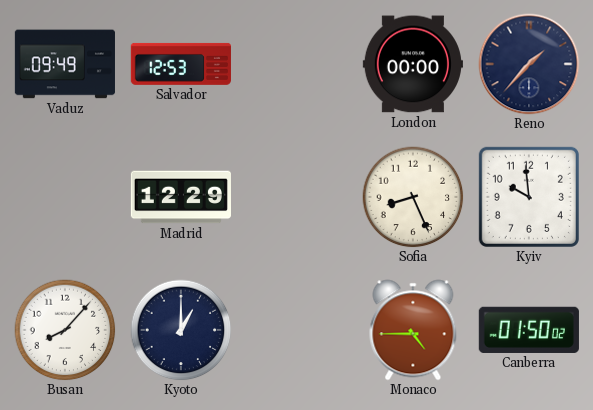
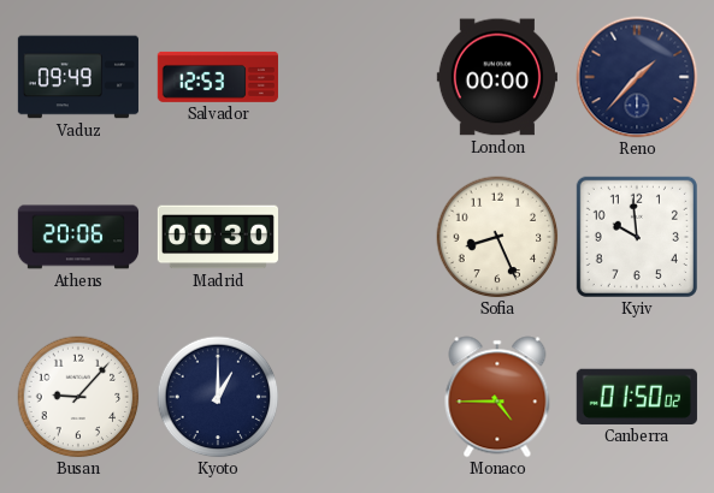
Athens: none -> 20:06
Madrid: 12:29 -> 00:30
Busan: 8:07 -> 9:07
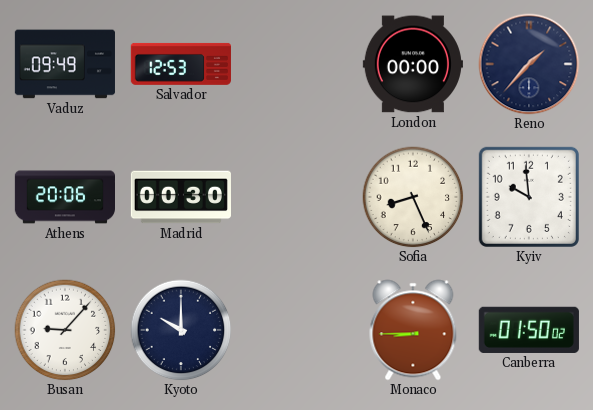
Kyoto: 1:00 -> 10:00
Monaco: 4:45 -> 8:45
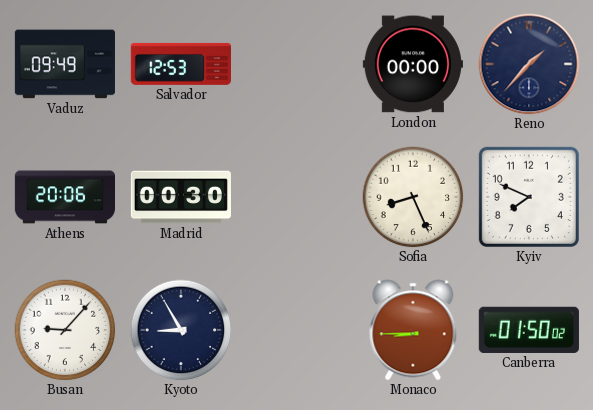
Kyiv: 9:59 -> 7:49
Kyoto: 10:00 -> 8:55
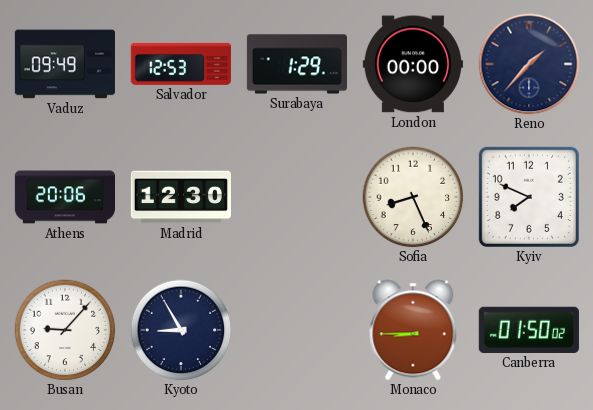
Surabaya: none -> 1:29
Madrid: 00:30 -> 12:30
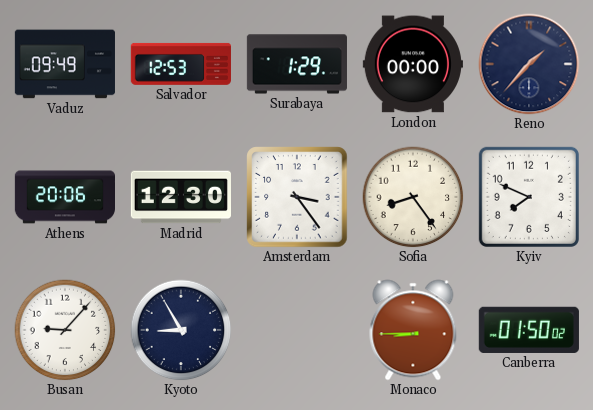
Amsterdam: none -> 3:24
Sofia: 8:26 -> 8:24
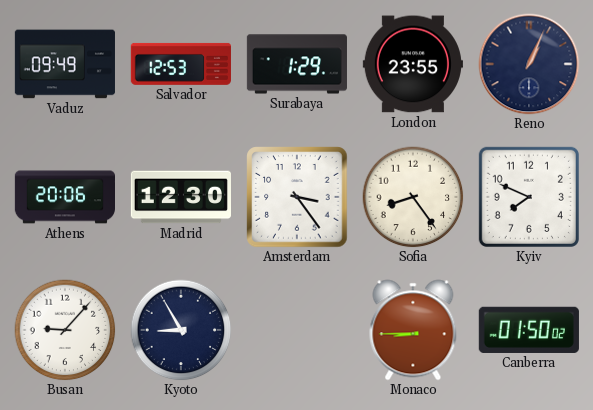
London: 00:00 -> 23:55
Reno: 1:37 -> 1:04
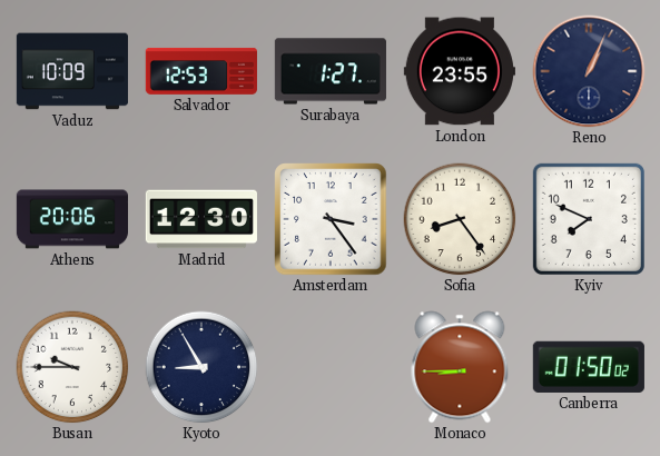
Vaduz: 09:49 -> 10:09
Surabaya: 1:29 -> 1:27
Busan: 9:07 -> 9:45
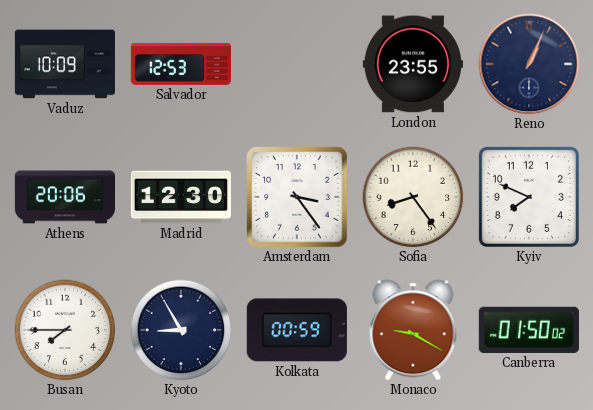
Surabaya: 1:27 -> none
Busan: 9:45 -> 7:45
Kolkata: none -> 00:59
Monaco: 8:45 -> 9:20
